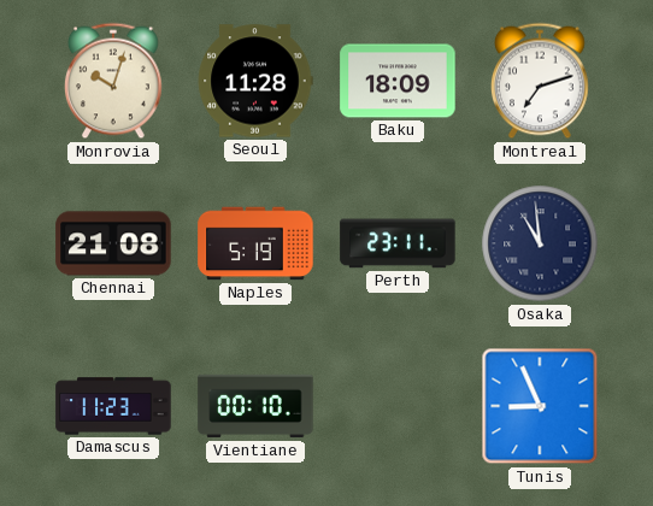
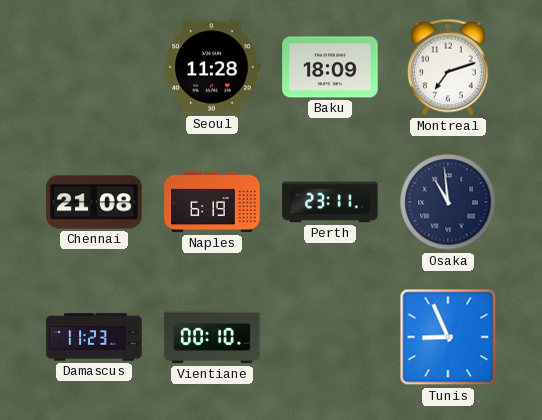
Monrovia: 10:03 -> none
Naples: 5:19 -> 6:19
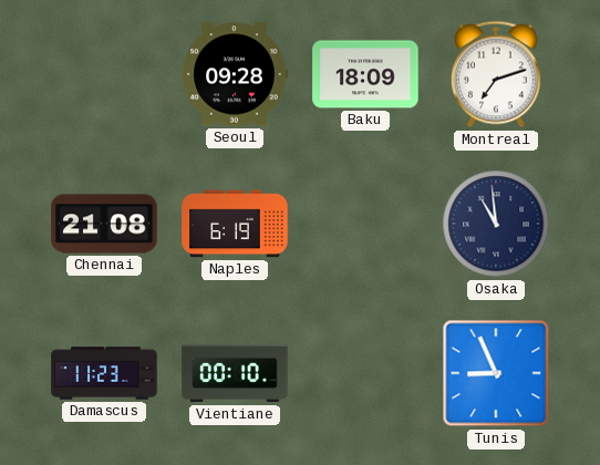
Seoul: 11:28 -> 09:28
Perth: 23:11 -> none
